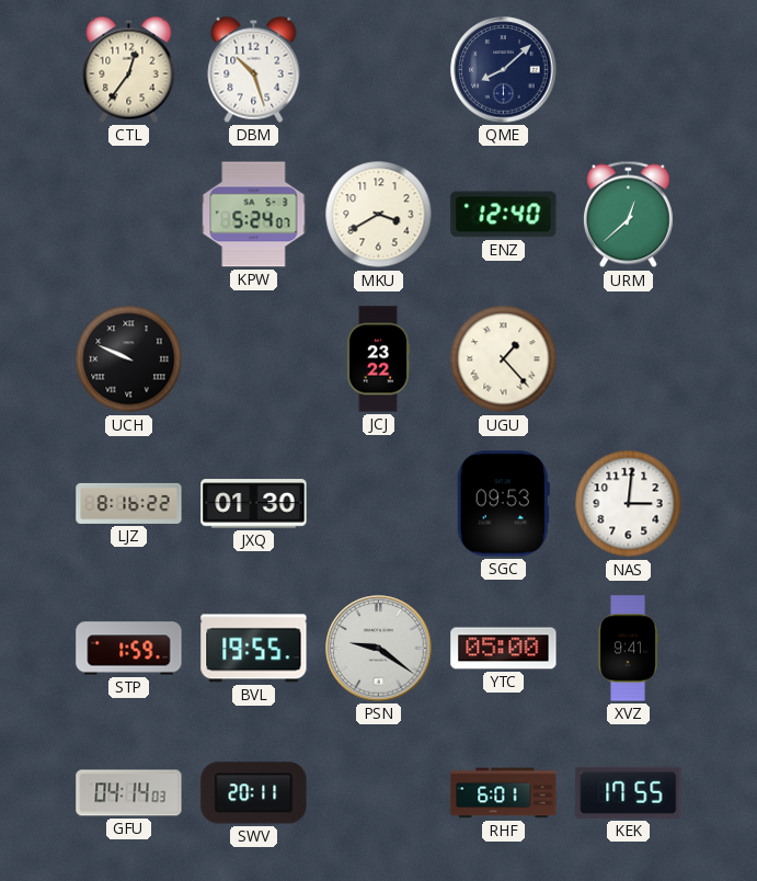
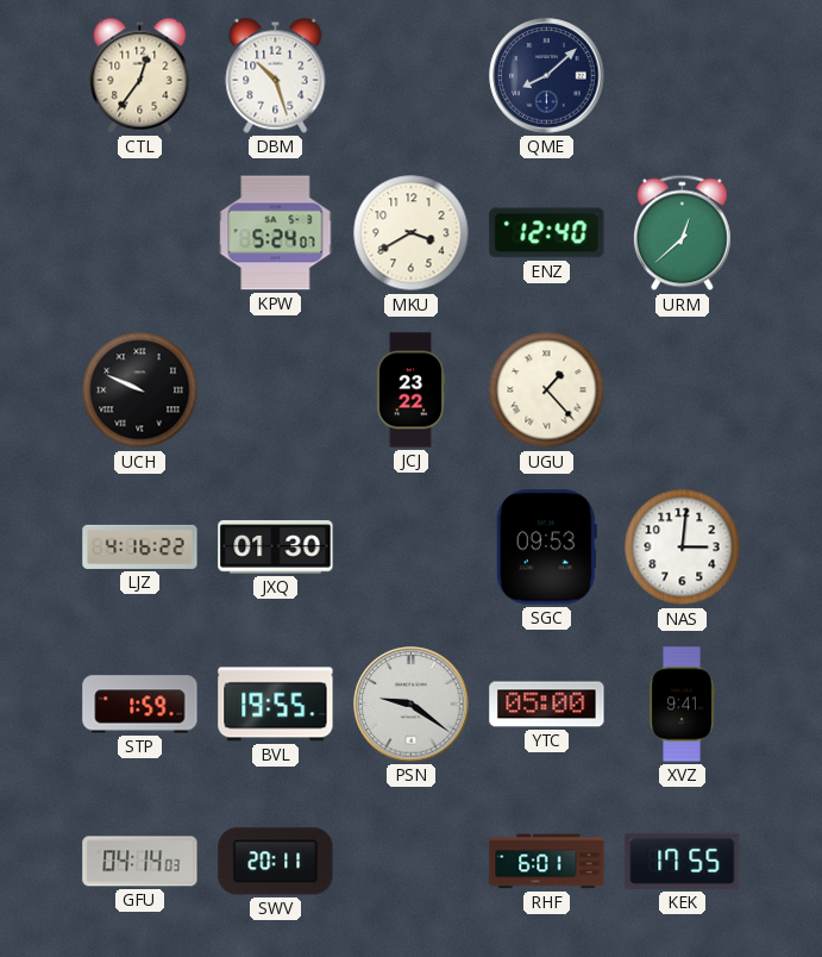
LJZ: 8:16 -> 4:16
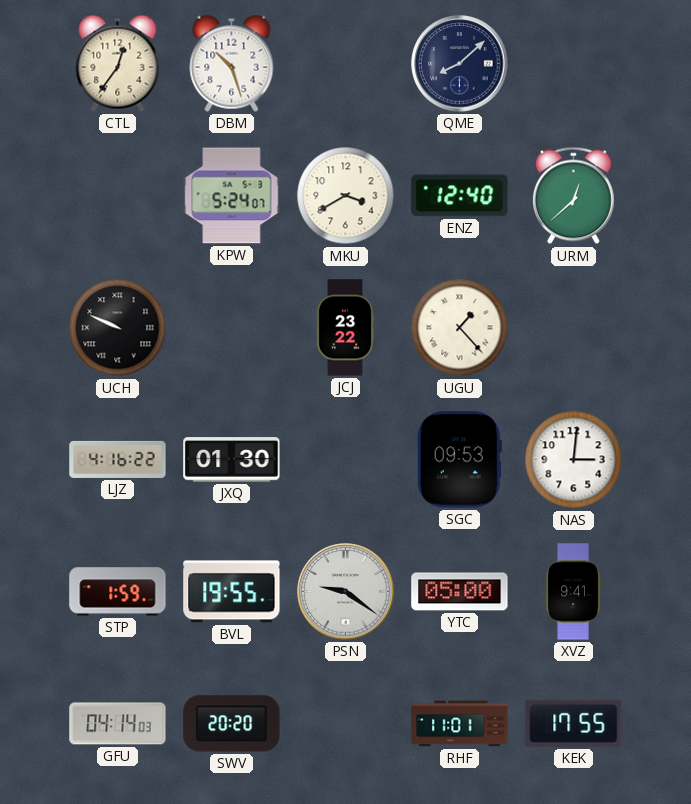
SWV: 20:11 -> 20:20
RHF: 6:01 -> 11:01
